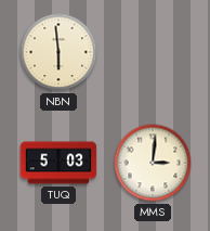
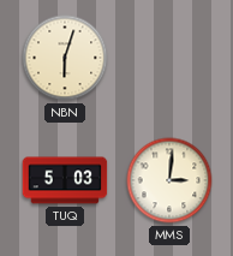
NBN: 5:59 -> 6:03
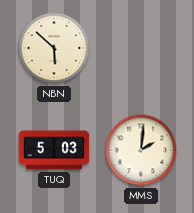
NBN: 6:03 -> 5:52
MMS: 3:01 -> 2:01
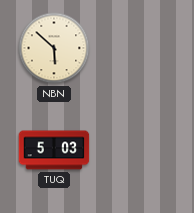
MMS: 2:01 -> none
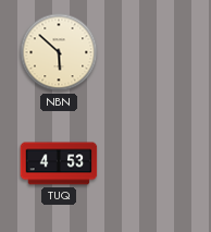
TUQ: 5:03 -> 4:53
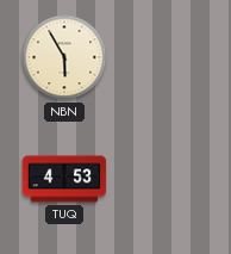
NBN: 5:52 -> 5:55
